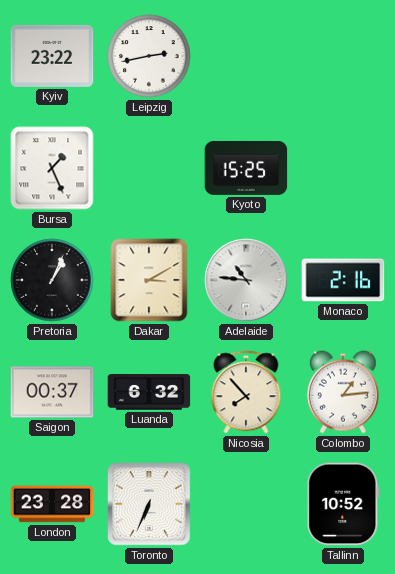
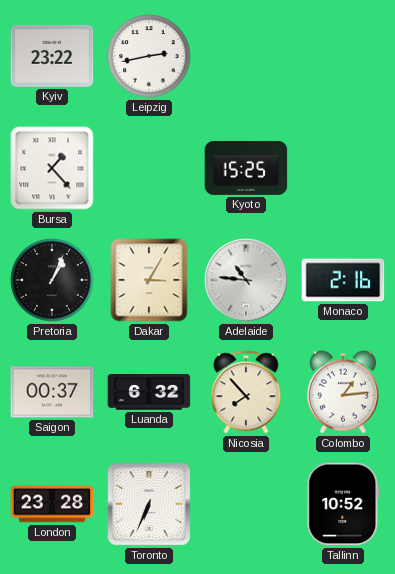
Bursa: 1:26 -> 1:23
Dakar: 3:10 -> 3:05
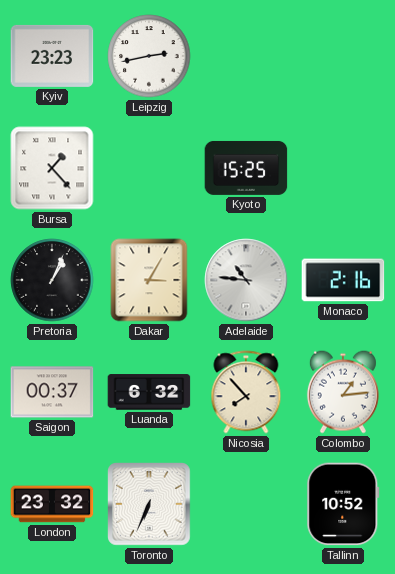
Kyiv: 23:22 -> 23:23
London: 23:28 -> 23:32
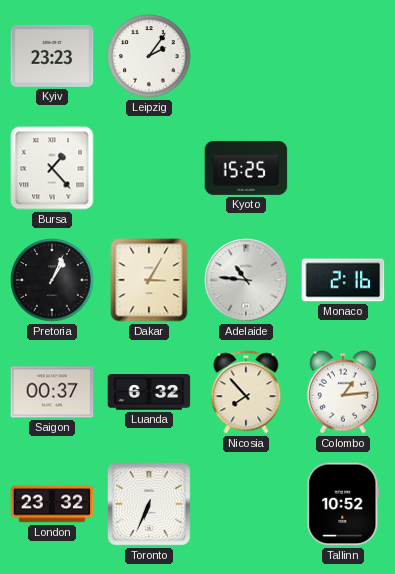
Leipzig: 2:43 -> 2:06
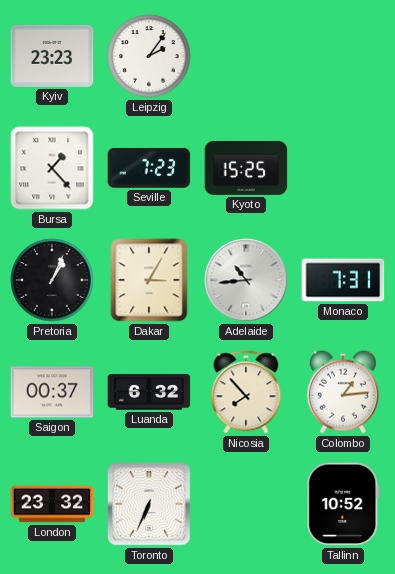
Seville: none -> 7:23
Adelaide: 10:46 -> 10:44
Monaco: 2:16 -> 7:31
